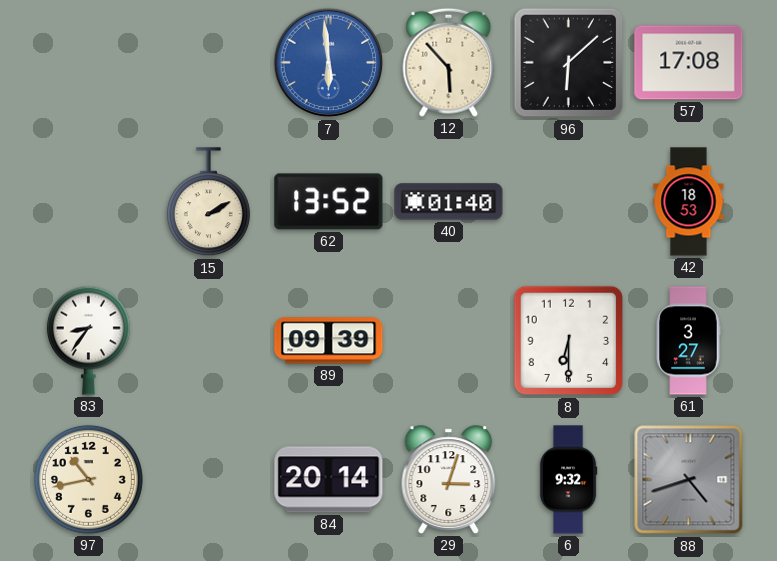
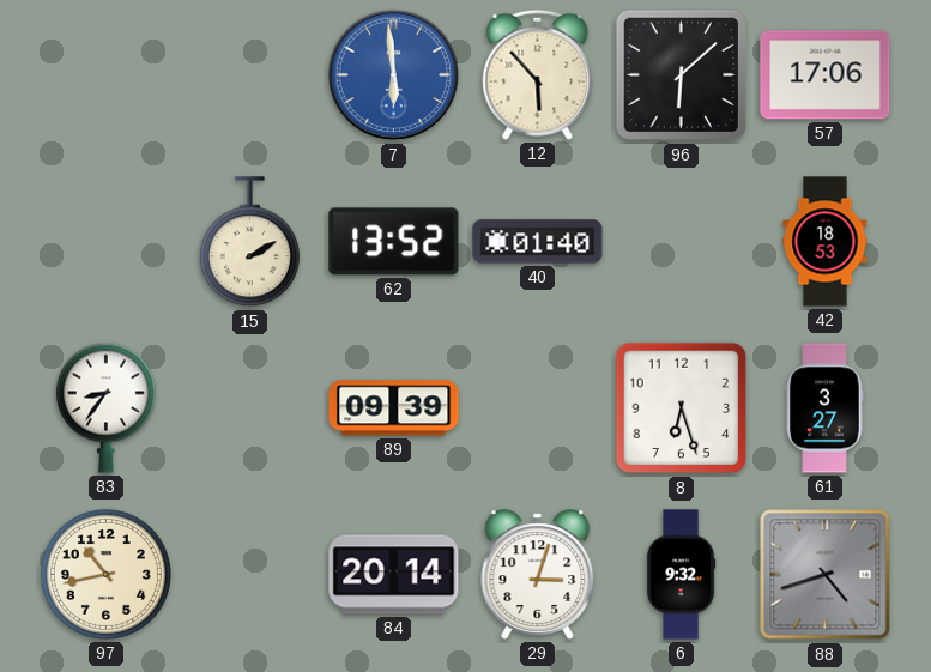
57: 17:08 -> 17:06
8: 6:30 -> 6:27
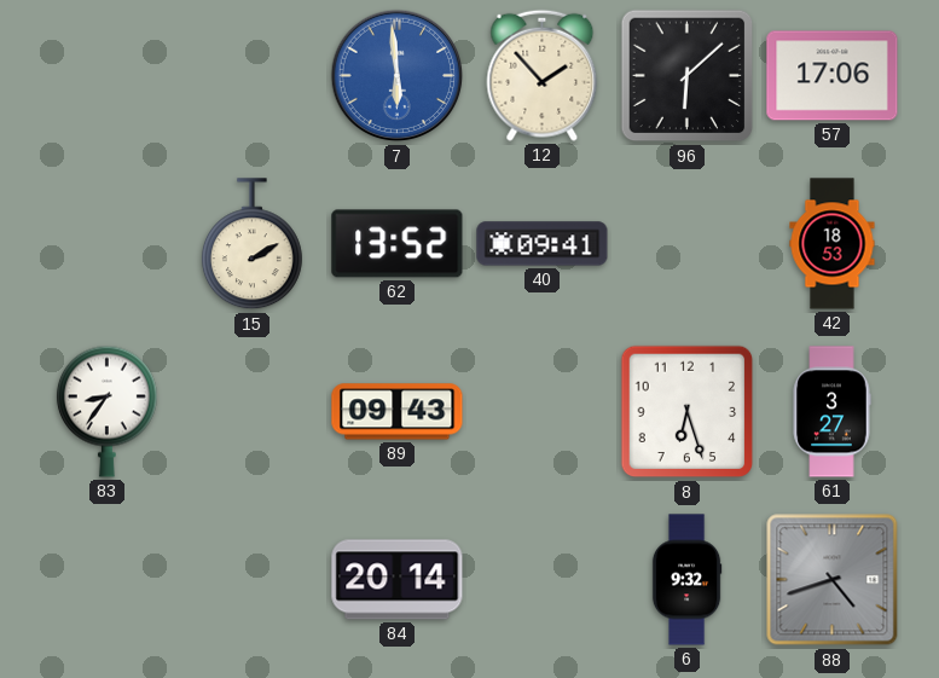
12: 5:53 -> 1:53
40: 01:40 -> 09:41
89: 09:39 -> 09:43
97: 10:43 -> none
29: 3:03 -> none
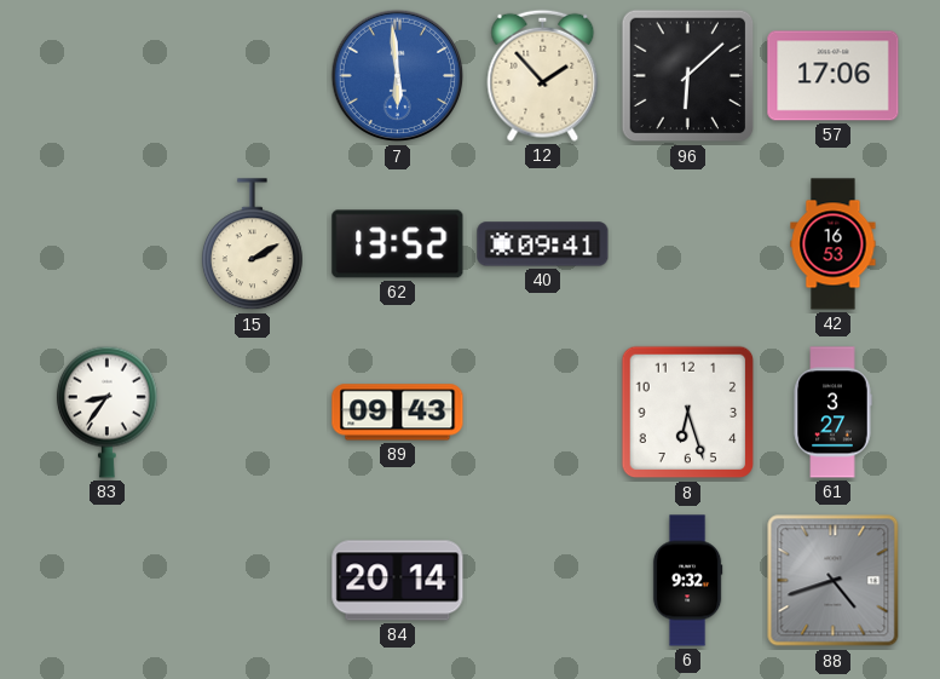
42: 18:53 -> 16:53
